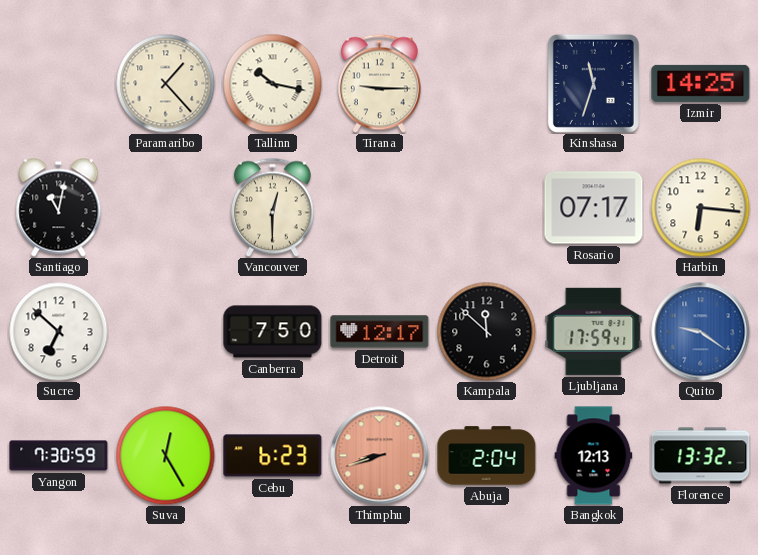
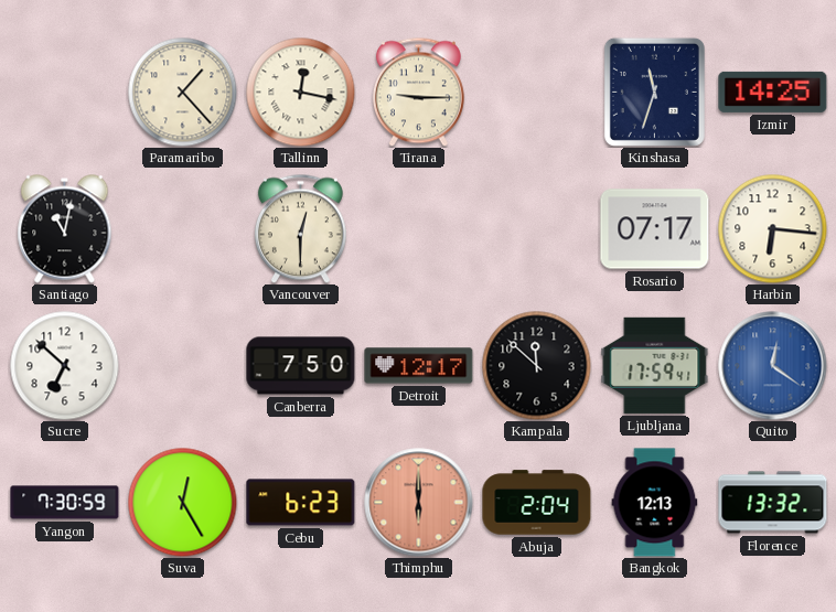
Tallinn: 10:17 -> 12:17
Quito: 9:21 -> 12:21
Thimphu: 8:42 -> 6:00
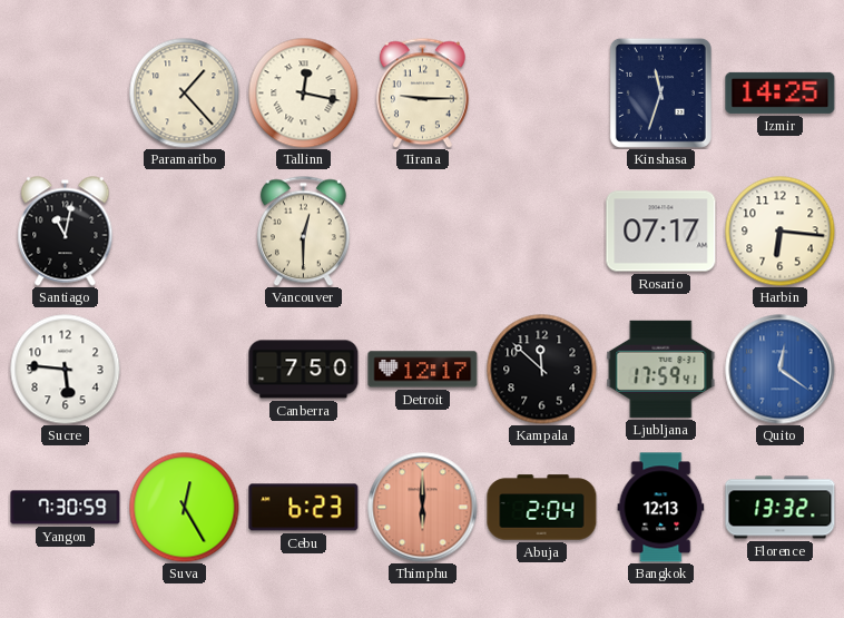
Sucre: 6:52 -> 5:46
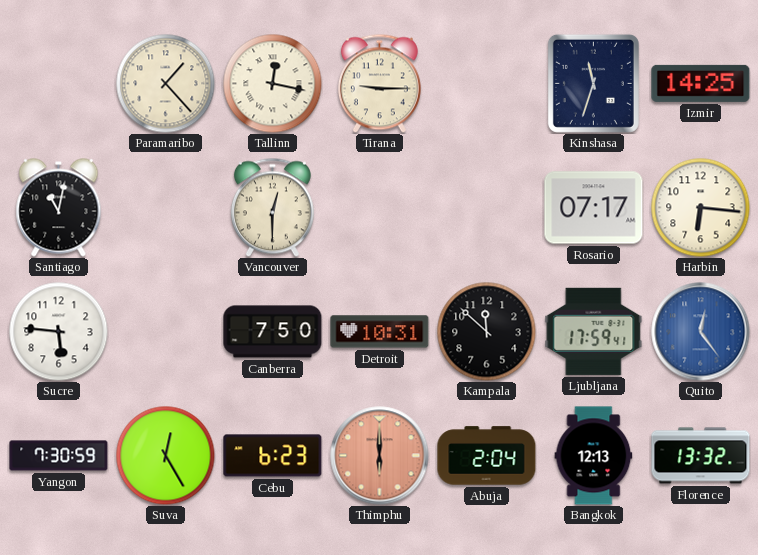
Detroit: 12:17 -> 10:31
Quito: 12:21 -> 12:24
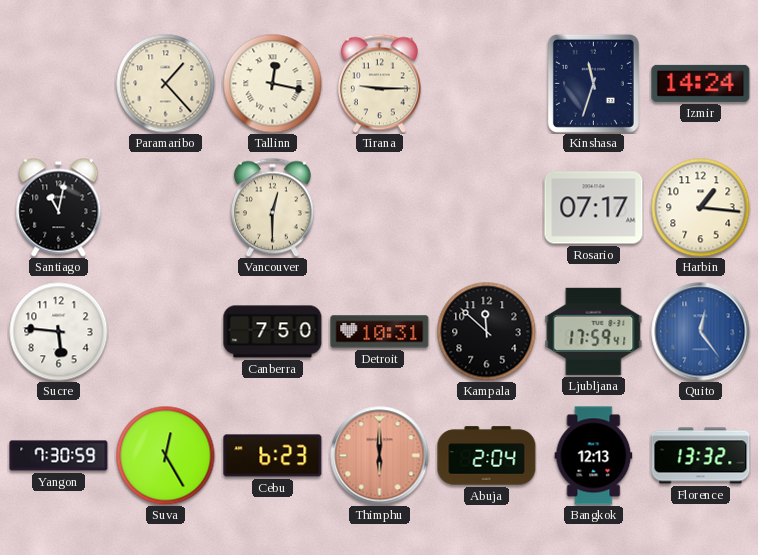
Izmir: 14:25 -> 14:24
Harbin: 6:16 -> 1:16
